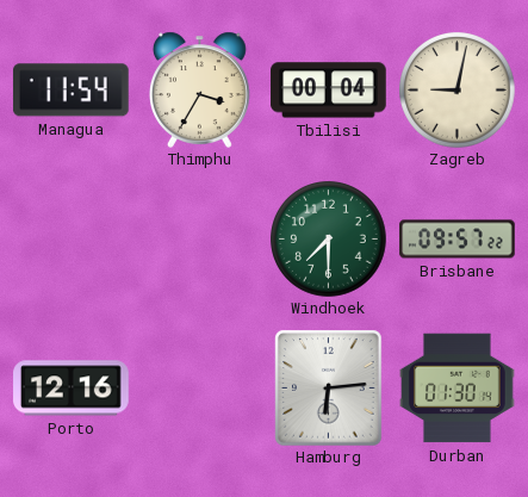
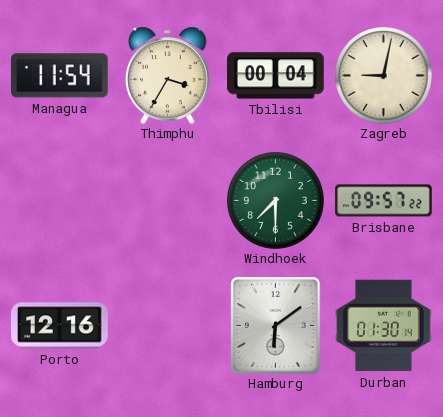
Hamburg: 6:14 -> 6:09
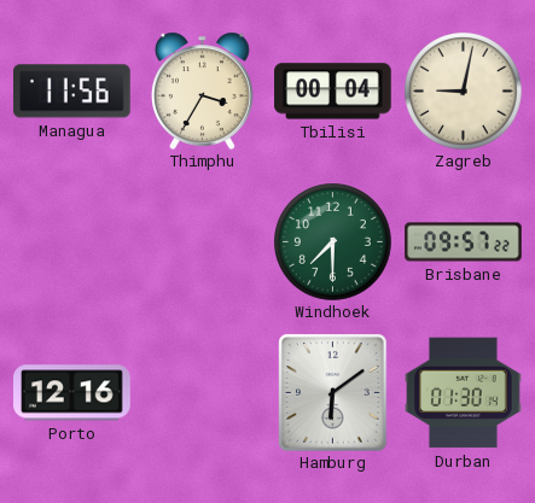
Managua: 11:54 -> 11:56
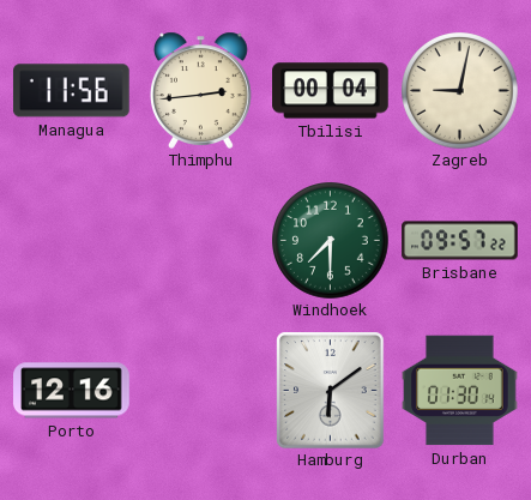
Thimphu: 3:35 -> 2:44
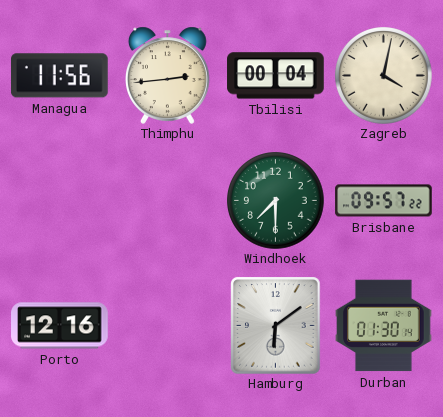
Zagreb: 9:02 -> 4:02
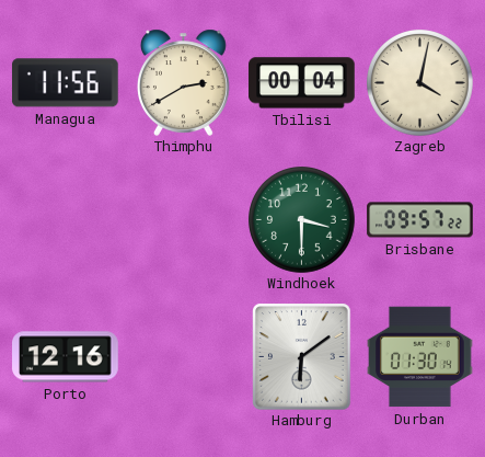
Thimphu: 2:44 -> 2:40
Windhoek: 7:30 -> 3:30
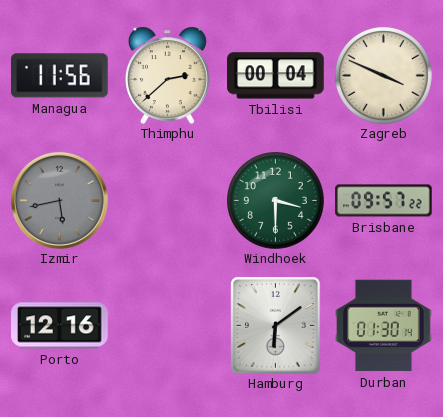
Thimphu: 2:40 -> 2:38
Zagreb: 4:02 -> 3:49
Izmir: none -> 5:43
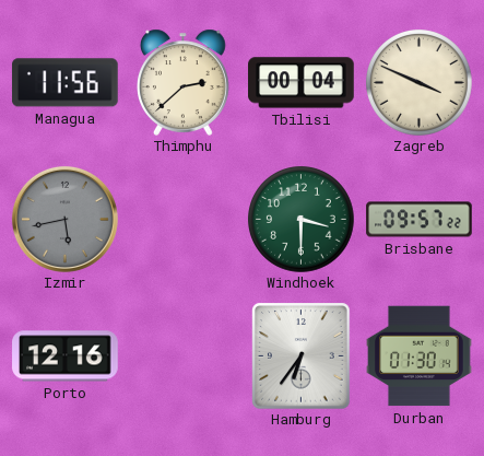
Hamburg: 6:09 -> 6:36
